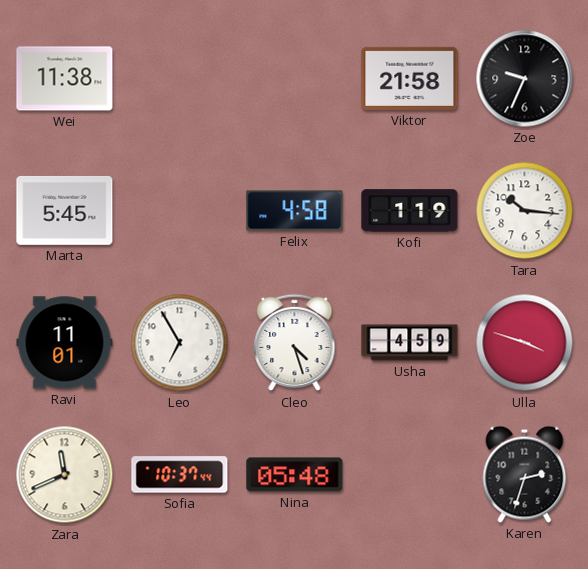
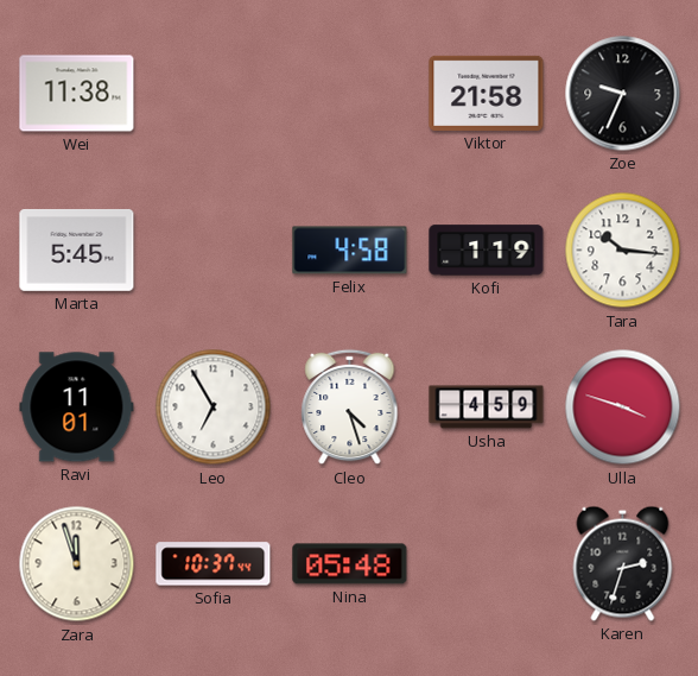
Zara: 11:41 -> 11:57
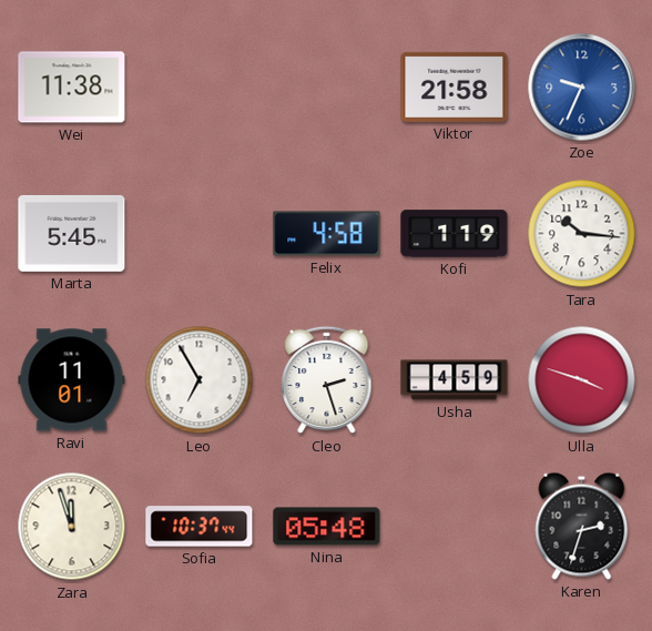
Zoe dial: black -> blue
Cleo: 4:27 -> 2:27
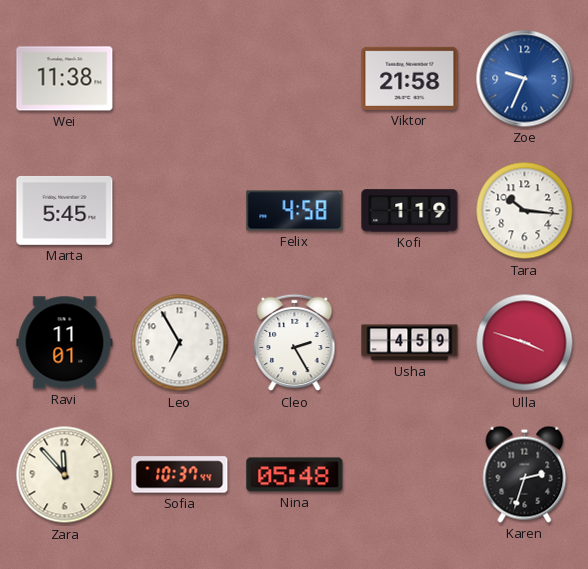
Cleo: 2:27 -> 2:25
Zara: 11:57 -> 11:53
